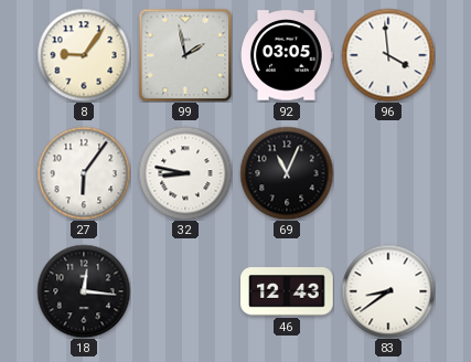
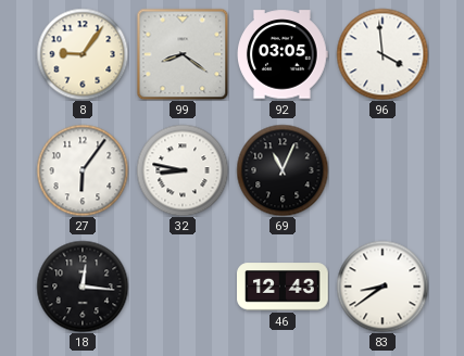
99: 1:58 -> 8:21
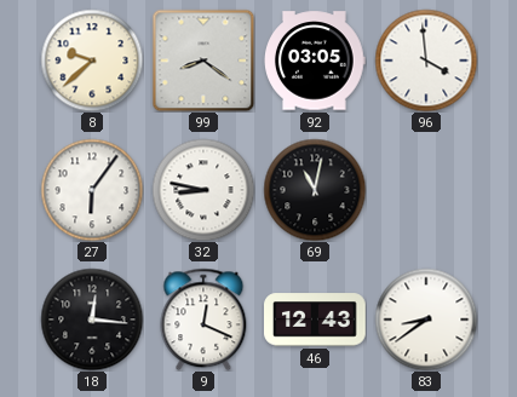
8: 9:06 -> 9:38
69: 11:04 -> 11:02
9: none -> 12:19
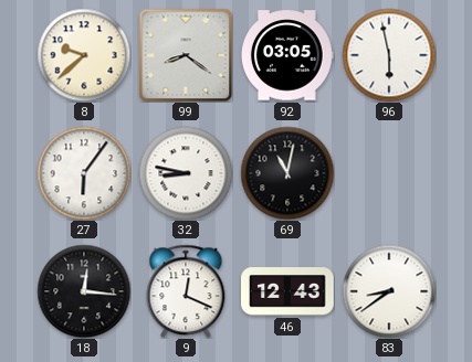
96: 3:59 -> 5:58
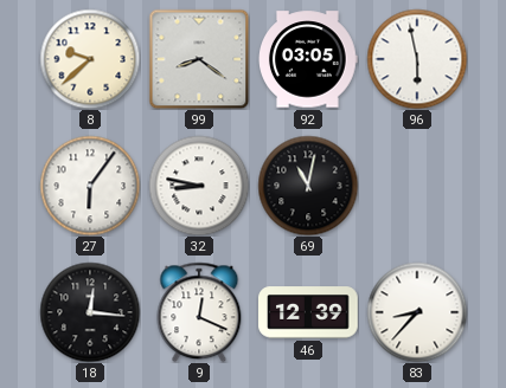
46: 12:43 -> 12:39
83: 8:39 -> 8:37
